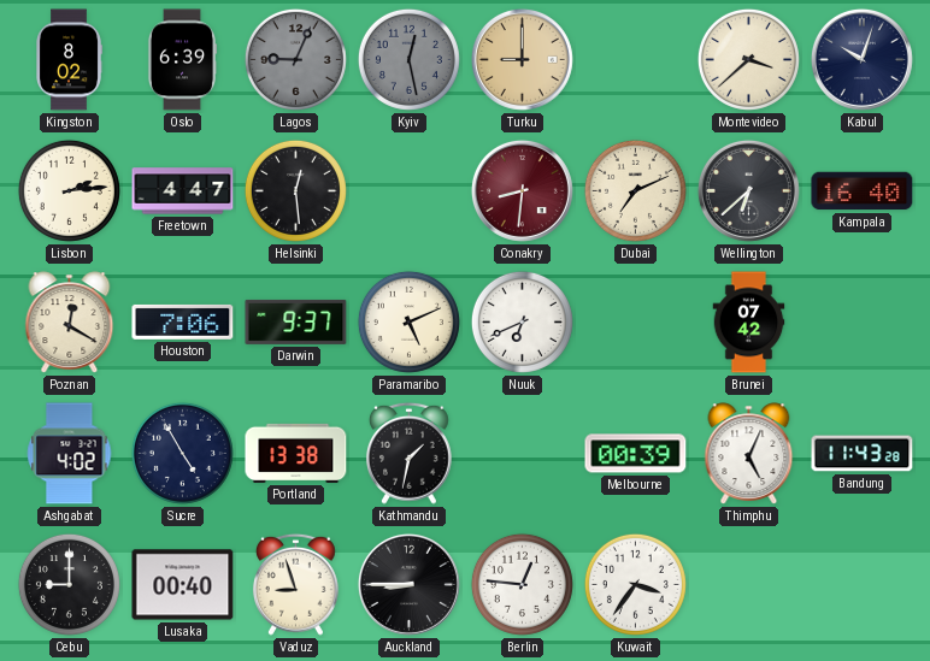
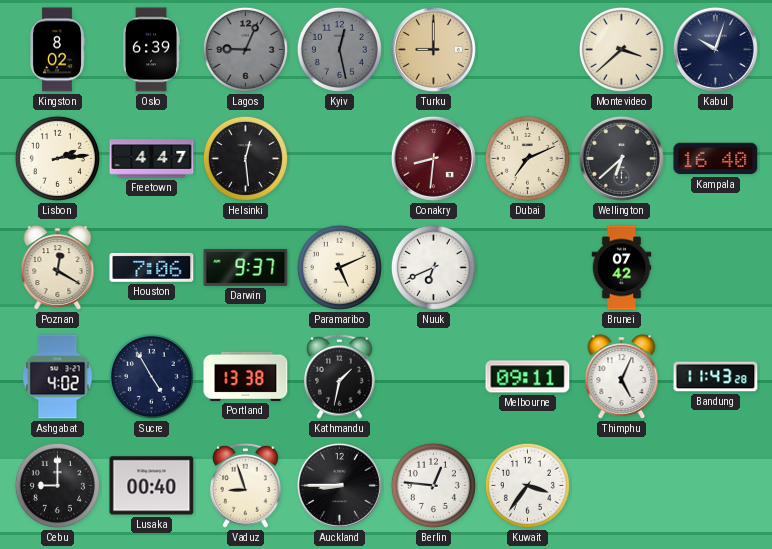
Melbourne: 00:39 -> 09:11
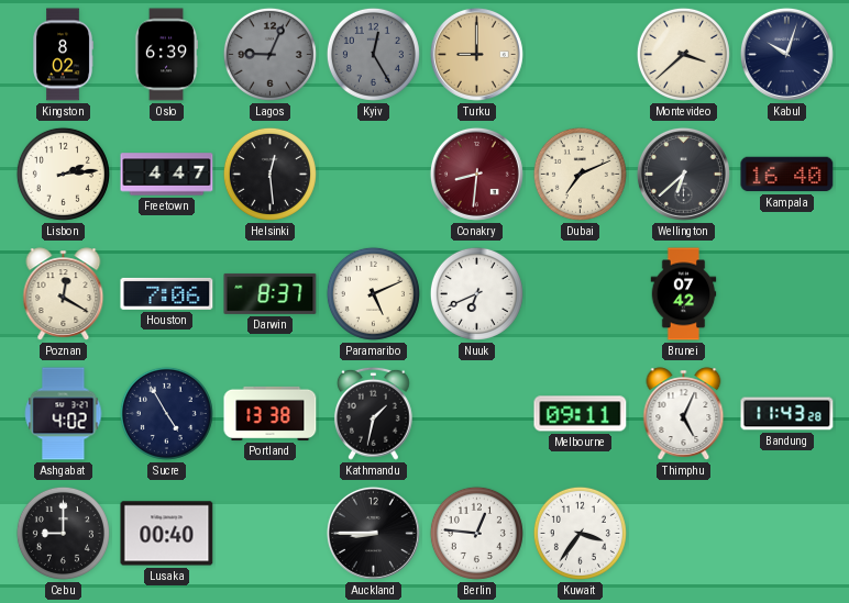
Kyiv: 12:28 -> 12:25
Darwin: 9:37 -> 8:37
Vaduz: 8:57 -> none
